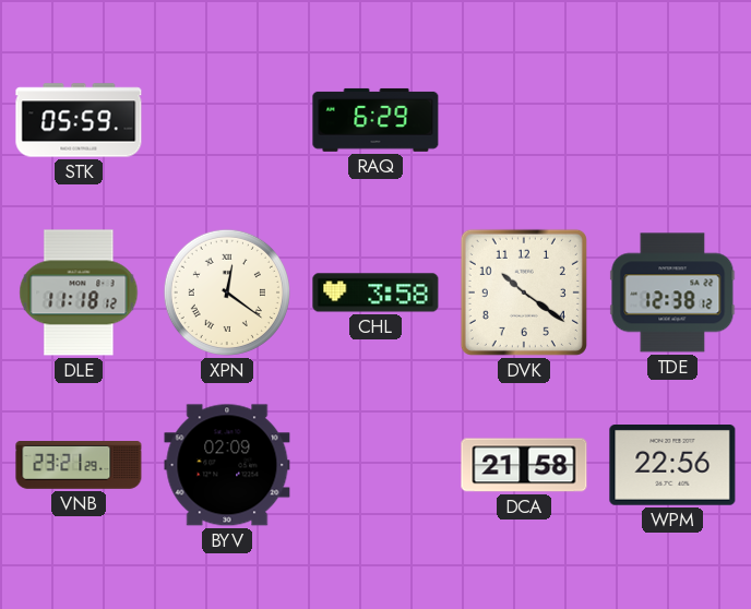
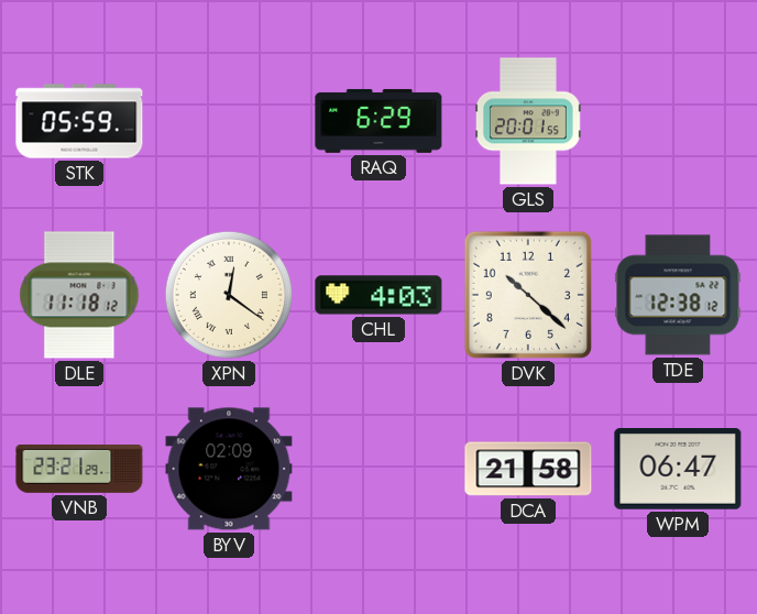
GLS: none -> 20:01
CHL: 3:58 -> 4:03
DVK: 10:21 -> 10:22
WPM: 22:56 -> 06:47
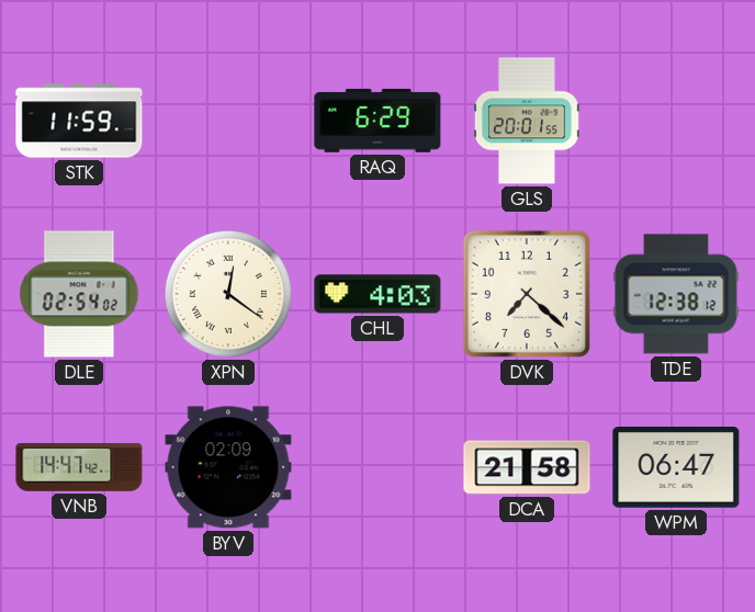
STK: 05:59 -> 11:59
DLE: 11:18 -> 02:54
DVK: 10:22 -> 7:22
VNB: 23:21 -> 14:47
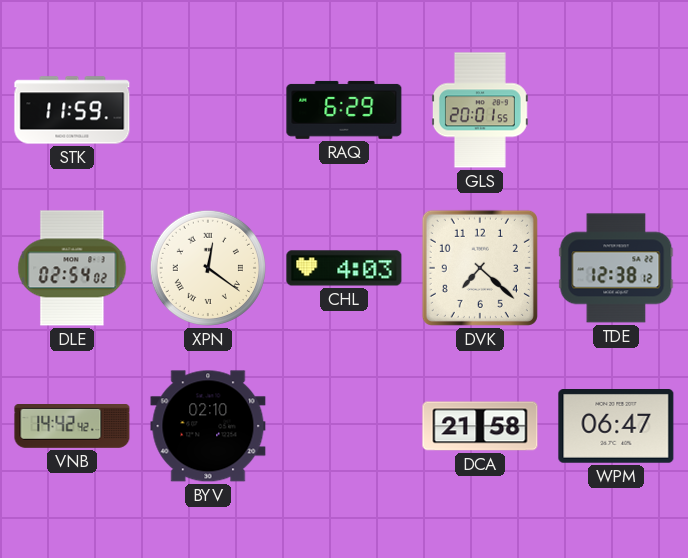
VNB: 14:47 -> 14:42
BYV: 02:09 -> 02:10
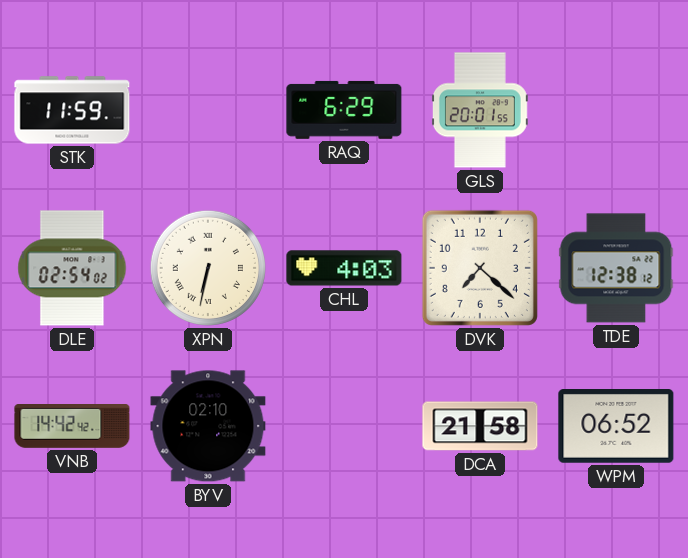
XPN: 12:21 -> 6:32
WPM: 06:47 -> 06:52
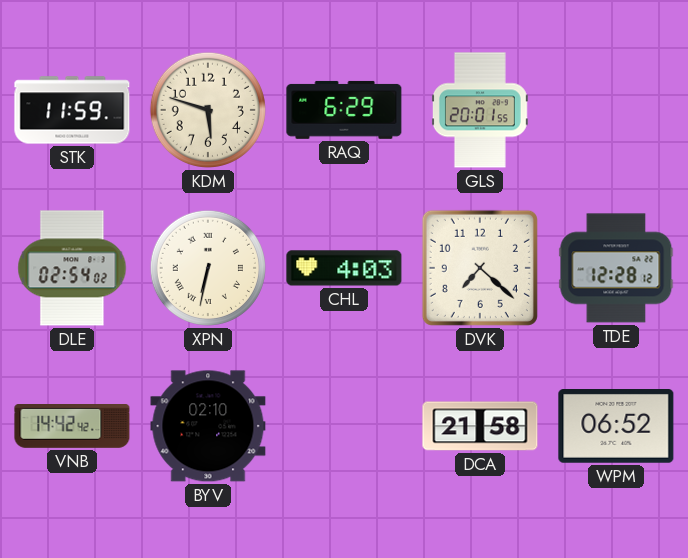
KDM: none -> 5:48
TDE: 12:38 -> 12:28
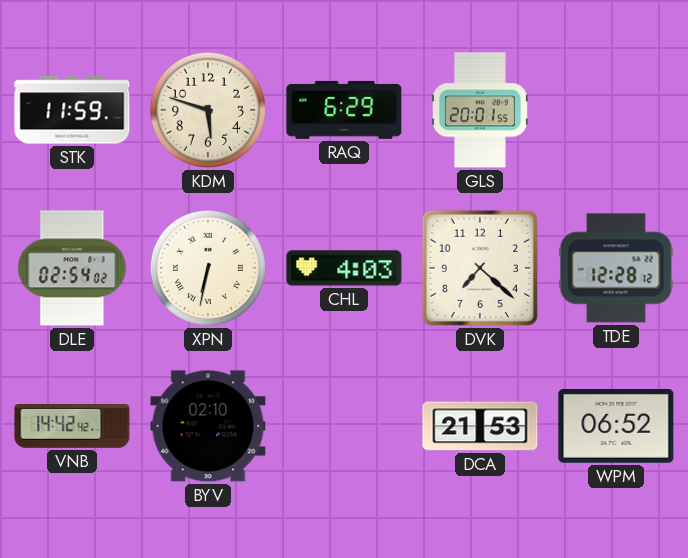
DCA: 21:58 -> 21:53
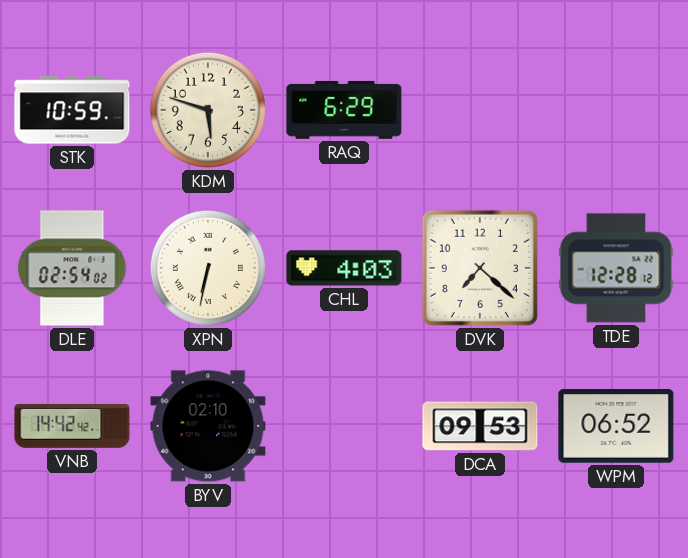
STK: 11:59 -> 10:59
GLS: 20:01 -> none
DCA: 21:53 -> 09:53
